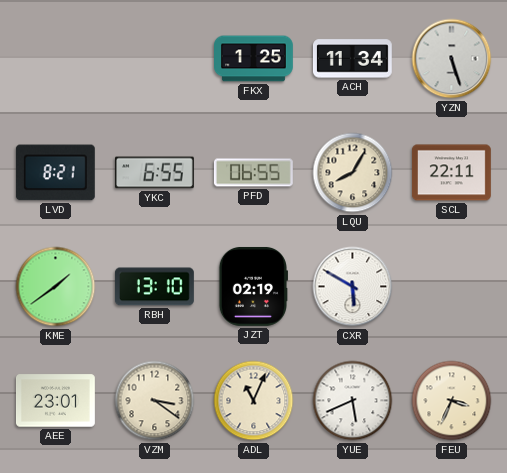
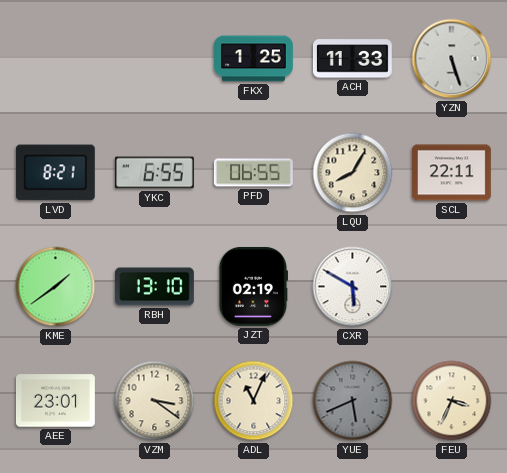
ACH: 11:34 -> 11:33
YUE dial: white -> grey
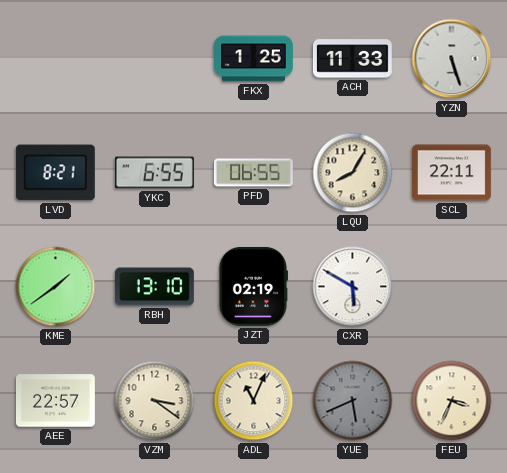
AEE: 23:01 -> 22:57
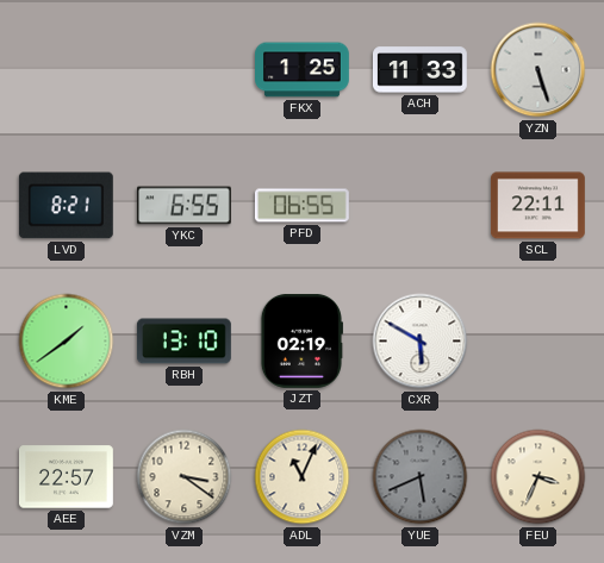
LQU: 8:05 -> none
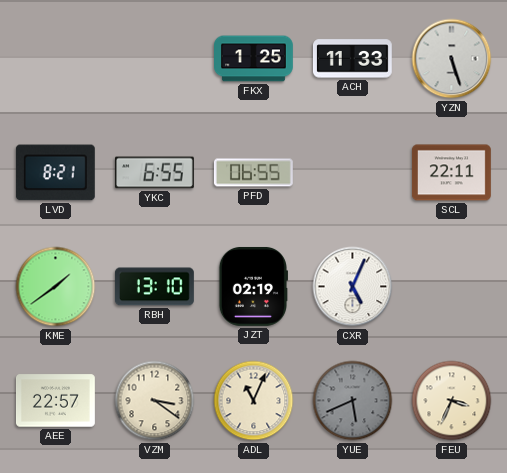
CXR: 5:50 -> 5:04
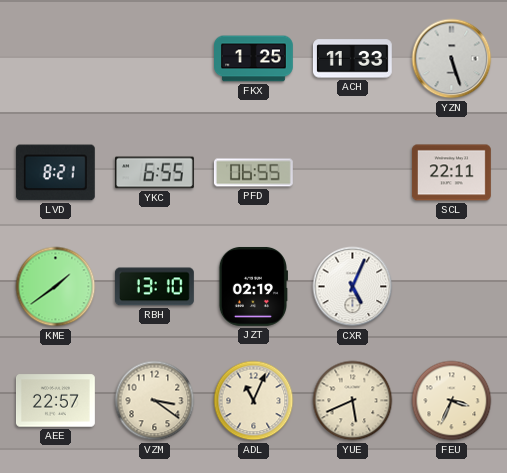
YUE dial: grey -> cream
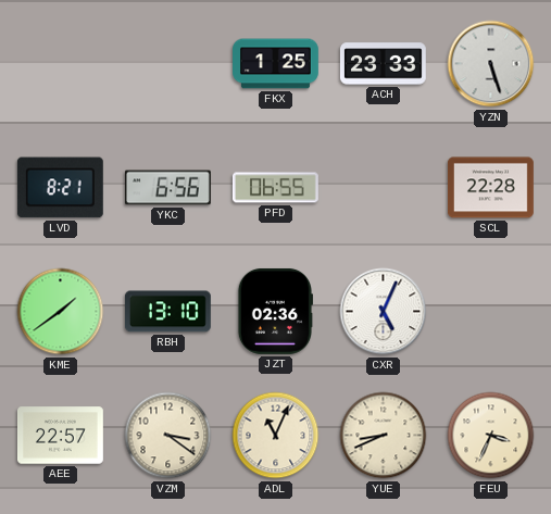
ACH: 11:33 -> 23:33
YKC: 6:55 -> 6:56
SCL: 22:11 -> 22:28
JZT: 02:19 -> 02:36
YUE: 5:41 -> 8:41
